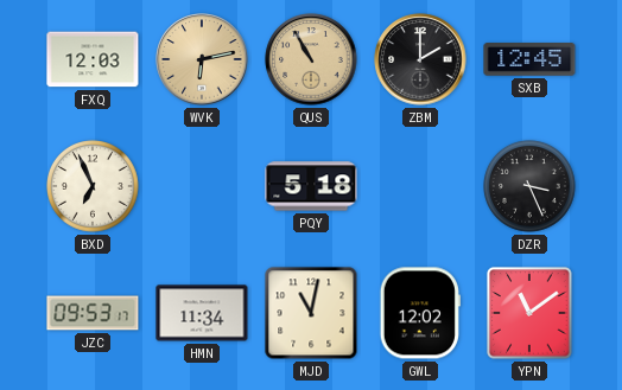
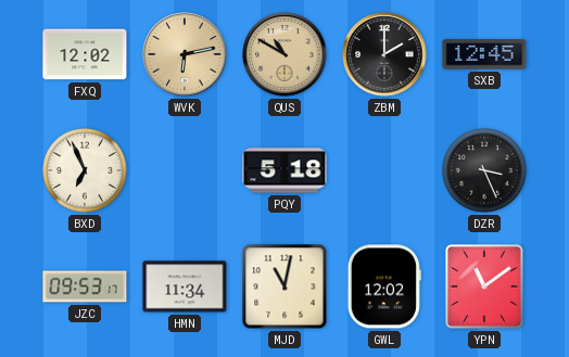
FXQ: 12:03 -> 12:02
QUS: 10:55 -> 10:50
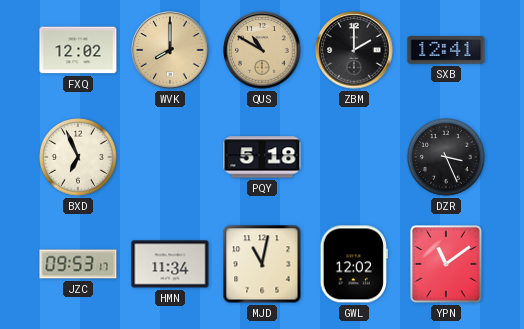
WVK: 6:13 -> 8:00
SXB: 12:45 -> 12:41
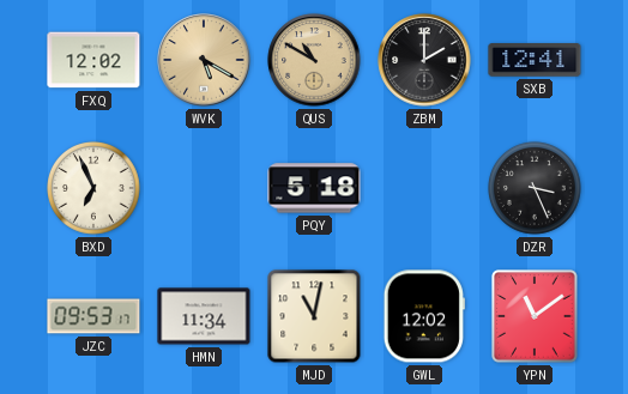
WVK: 8:00 -> 5:20
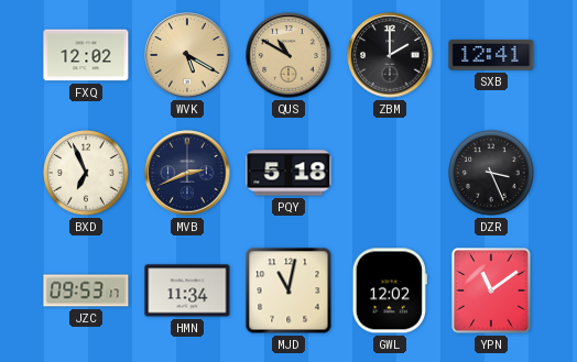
MVB: none -> 2:41
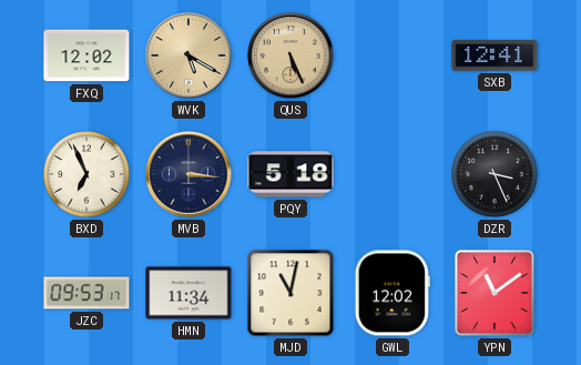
QUS: 10:50 -> 5:26
ZBM: 2:00 -> none
MVB: 2:41 -> 3:16
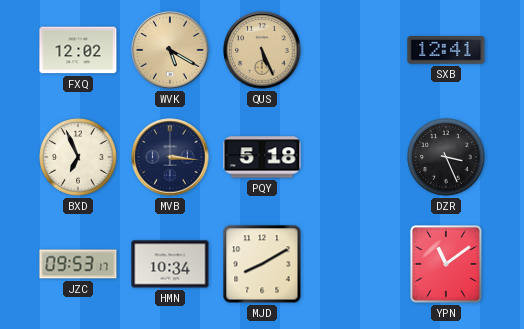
HMN: 11:34 -> 10:34
MJD: 11:02 -> 8:10
GWL: 12:02 -> none
